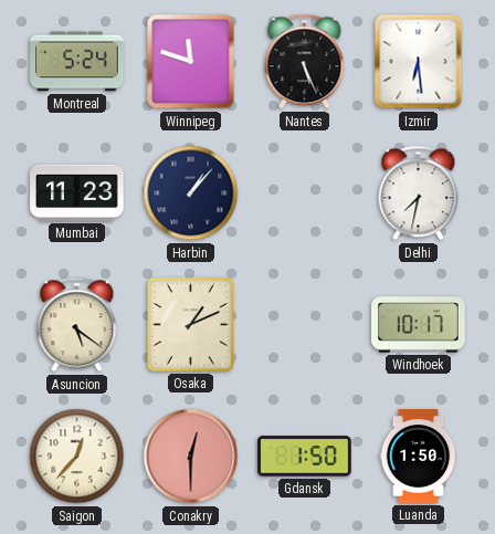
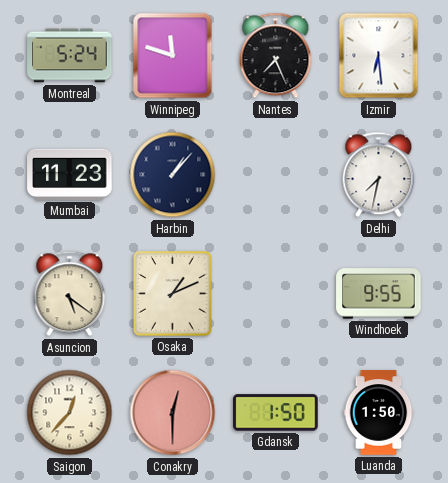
Nantes: 5:26 -> 7:26
Windhoek: 10:17 -> 9:55
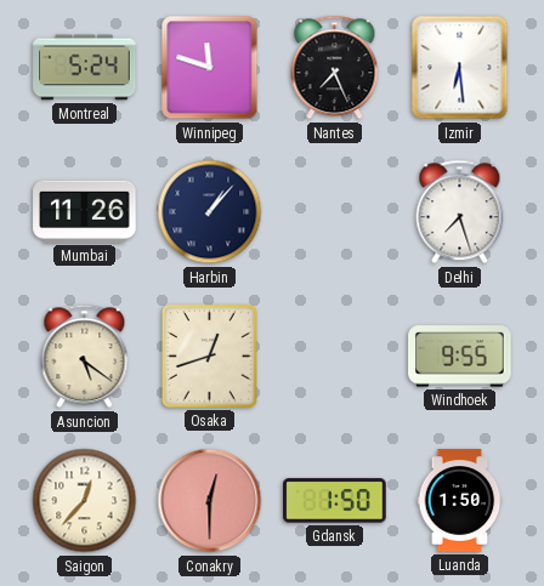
Mumbai: 11:23 -> 11:26
Delhi: 7:32 -> 7:27
Osaka: 1:11 -> 12:42
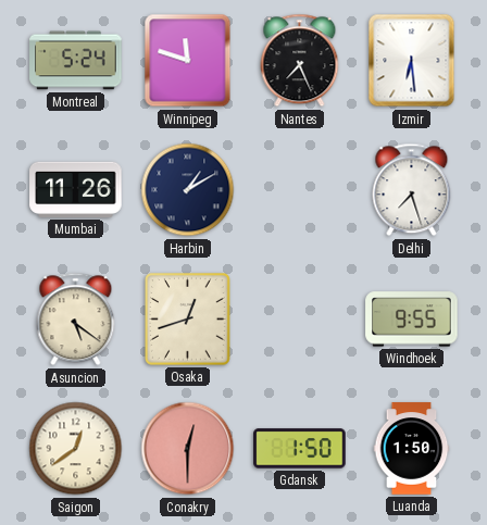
Harbin: 1:07 -> 1:10
Saigon: 12:37 -> 12:39
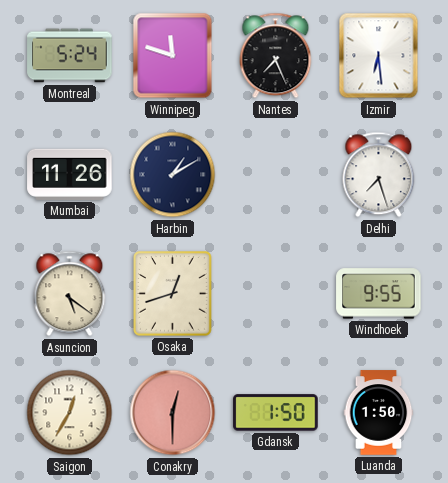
Saigon: 12:39 -> 12:35
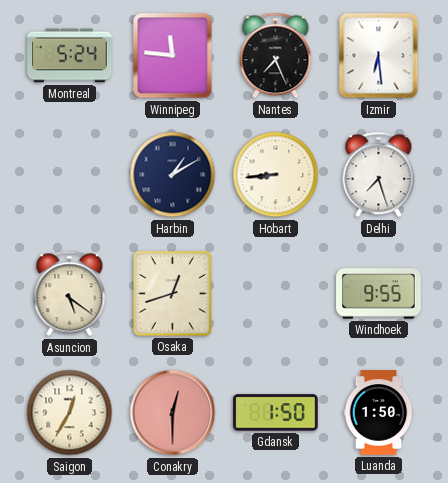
Winnipeg: 11:48 -> 11:46
Mumbai: 11:26 -> none
Hobart: none -> 8:44
